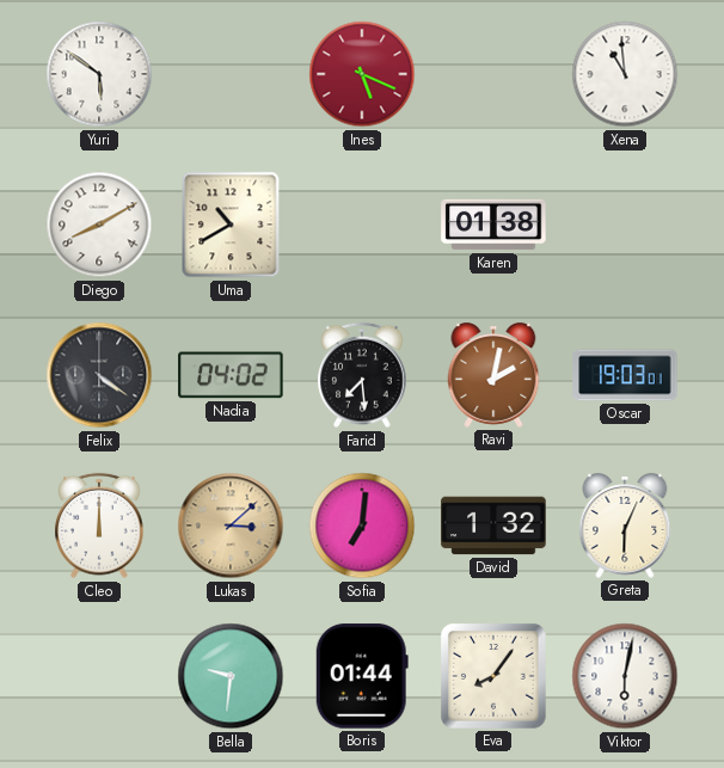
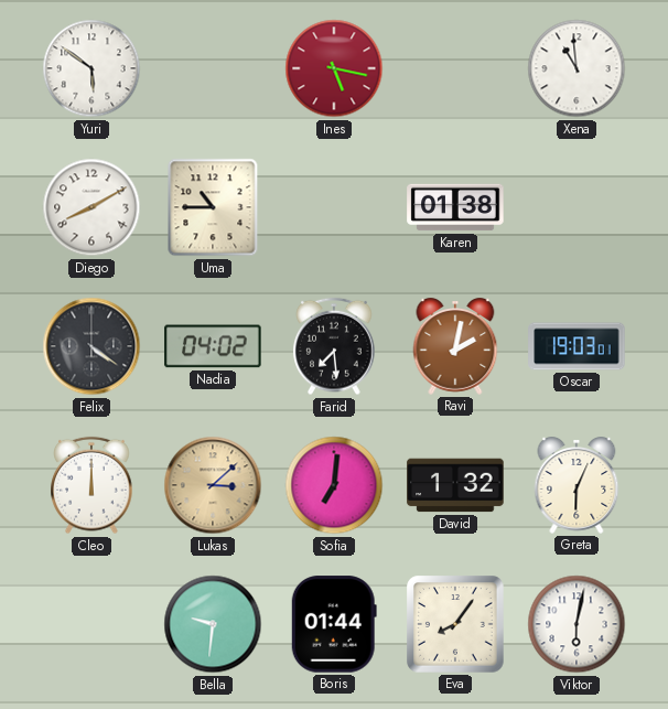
Ines: 5:19 -> 5:17
Uma: 10:40 -> 10:45
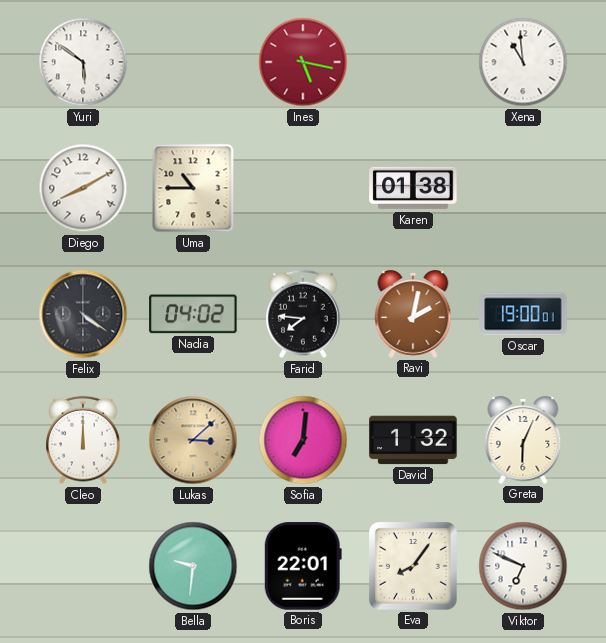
Farid: 7:29 -> 7:46
Oscar: 19:03 -> 19:00
Boris: 01:44 -> 22:01
Viktor: 6:02 -> 6:49
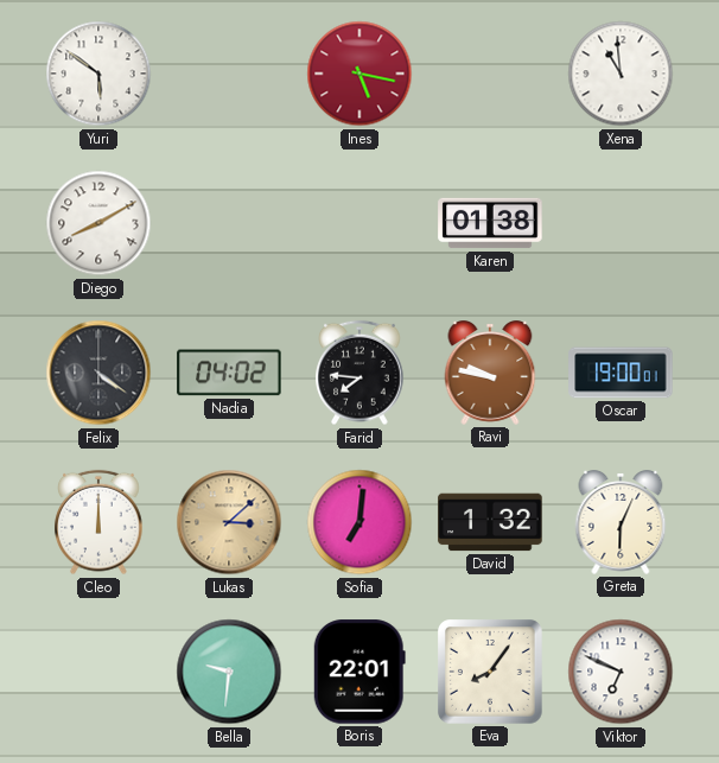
Uma: 10:45 -> none
Ravi: 2:02 -> 9:47
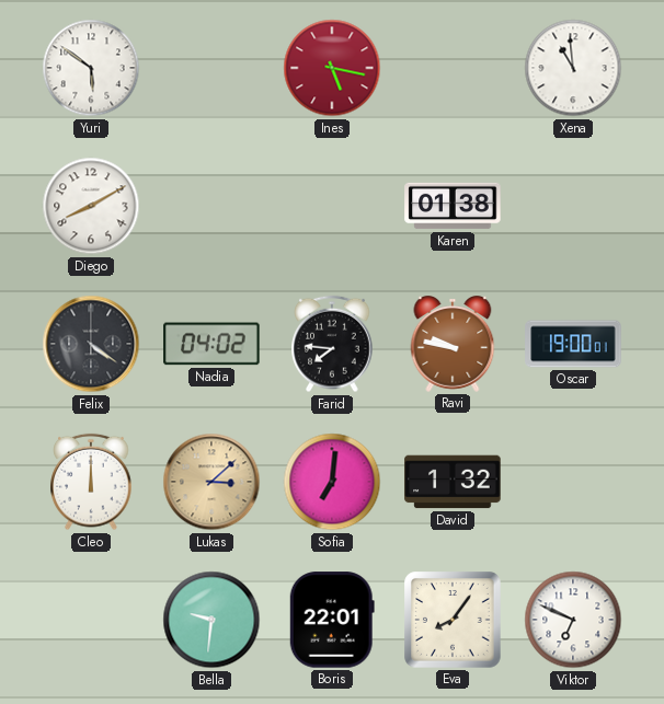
Greta: 6:04 -> none
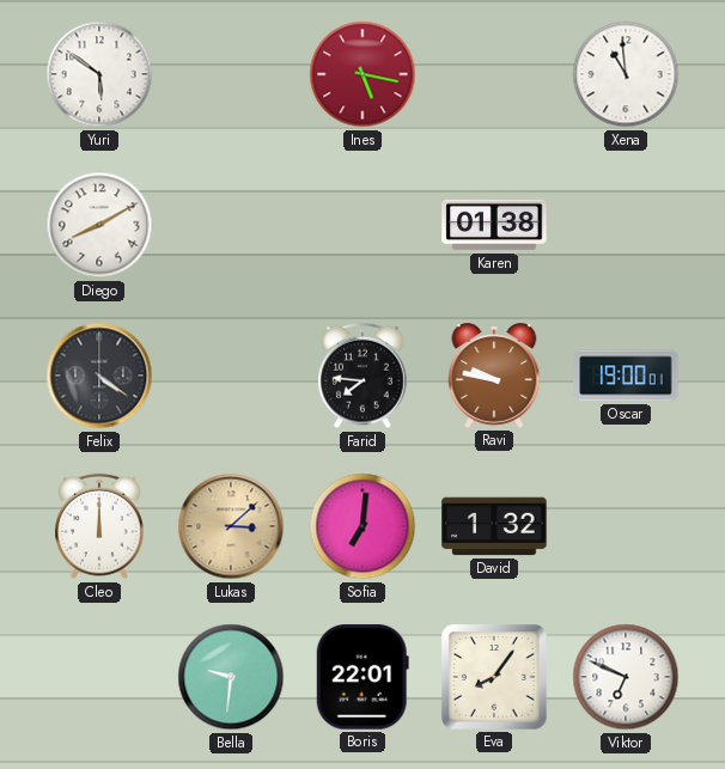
Nadia: 04:02 -> none
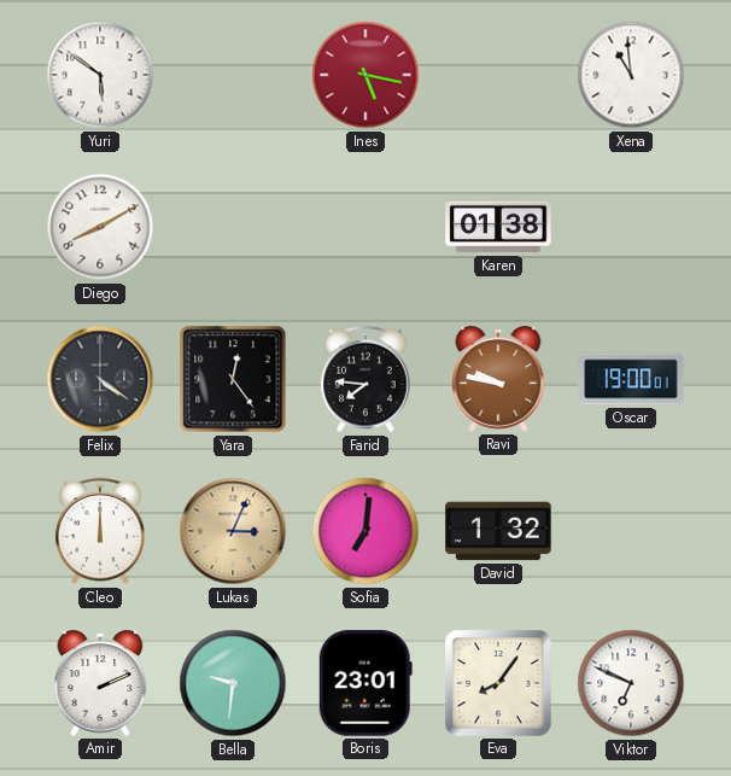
Yara: none -> 12:24
Lukas: 3:08 -> 3:04
Amir: none -> 2:11
Boris: 22:01 -> 23:01
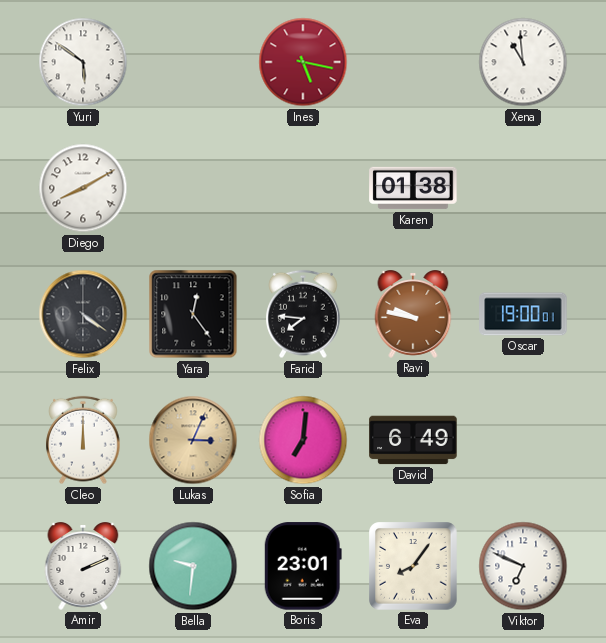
David: 1:32 -> 6:49
